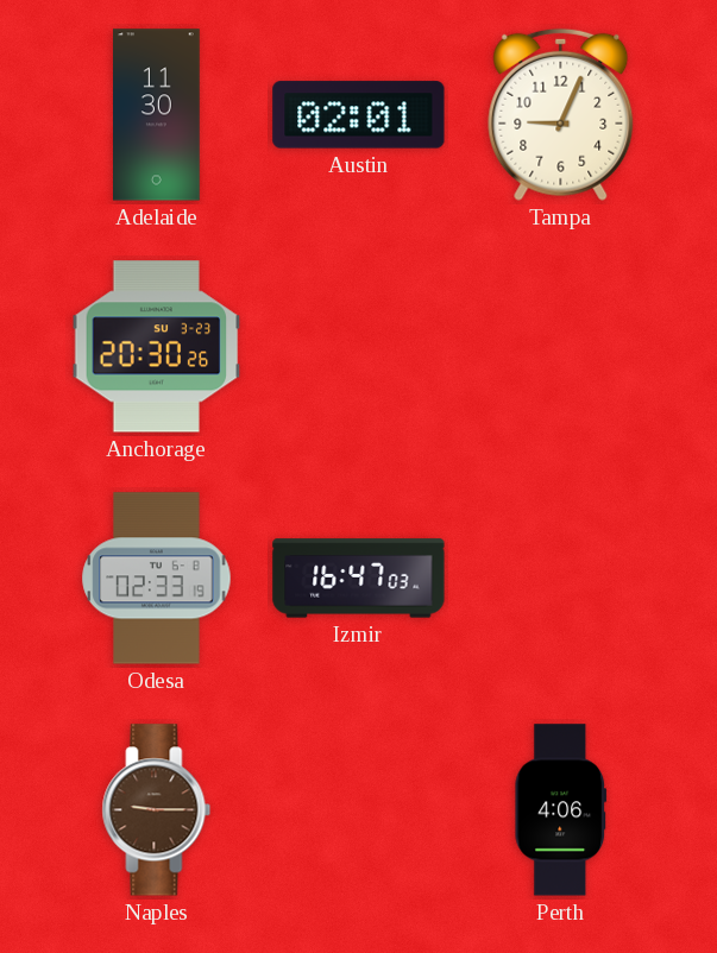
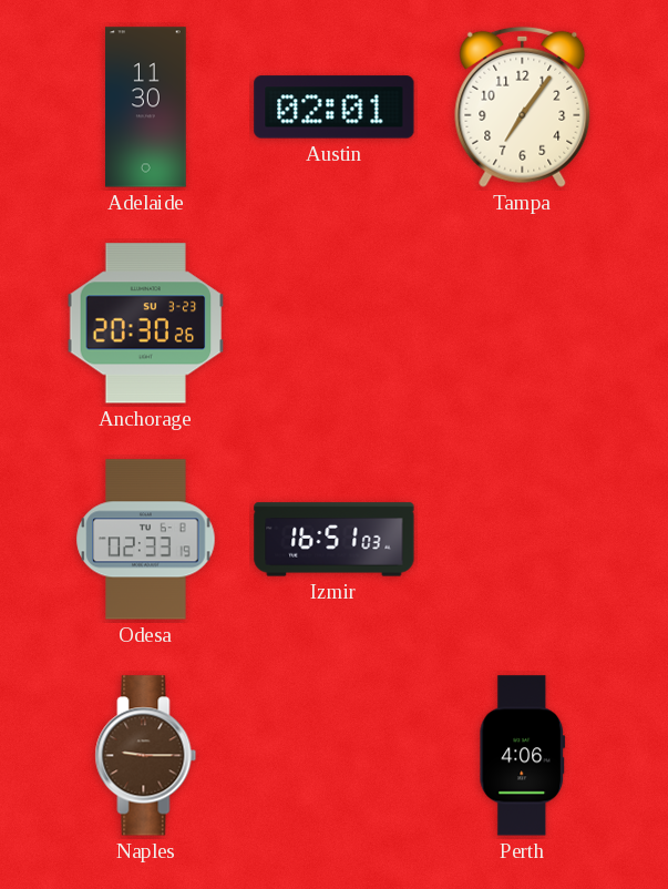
Tampa: 9:04 -> 7:06
Izmir: 16:47 -> 16:51
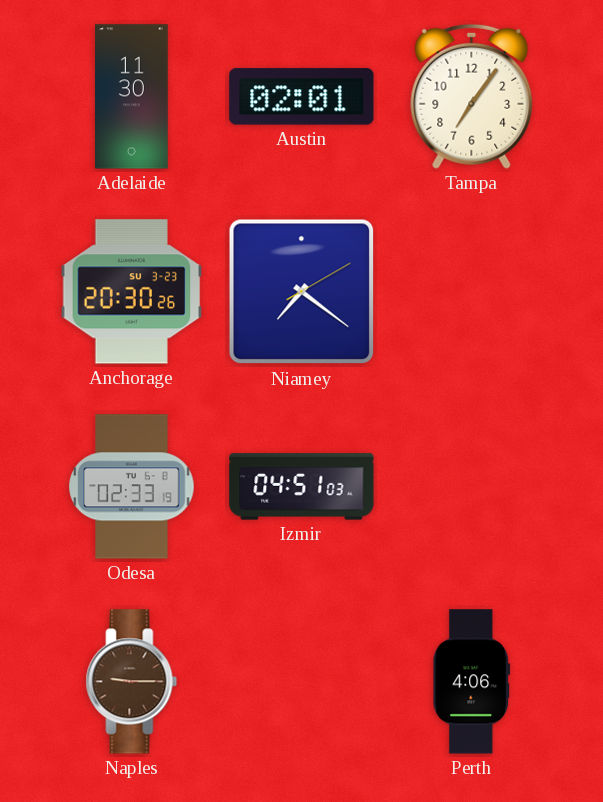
Niamey: none -> 7:21
Izmir: 16:51 -> 04:51
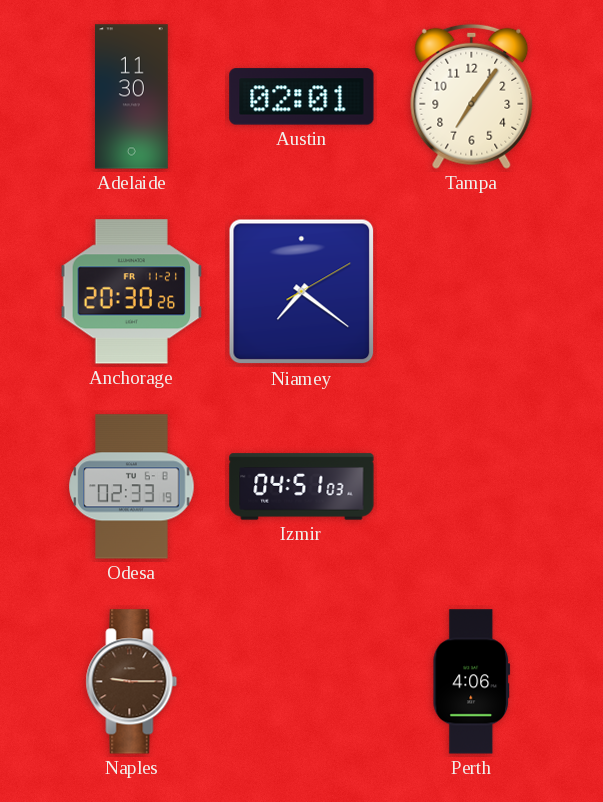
Anchorage date: SU 3-23 -> FR 11-21
